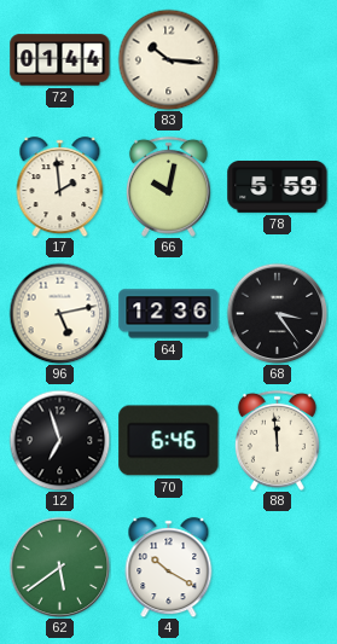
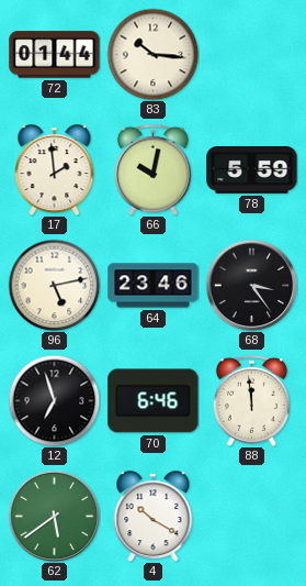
64: 12:36 -> 23:46
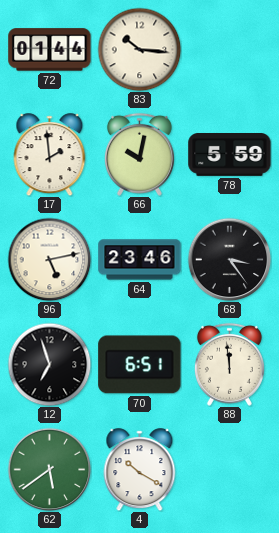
70: 6:46 -> 6:51
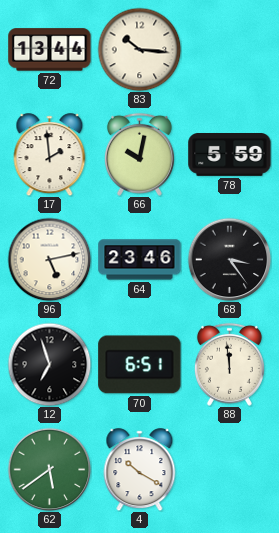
72: 01:44 -> 13:44
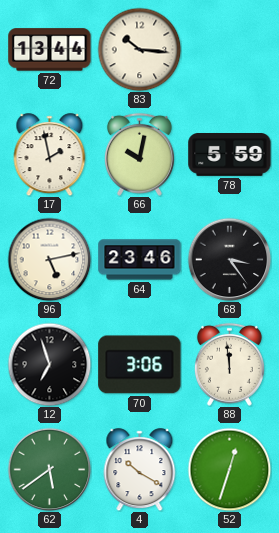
17: 1:59 -> 1:58
70: 6:51 -> 3:06
52: none -> 12:33
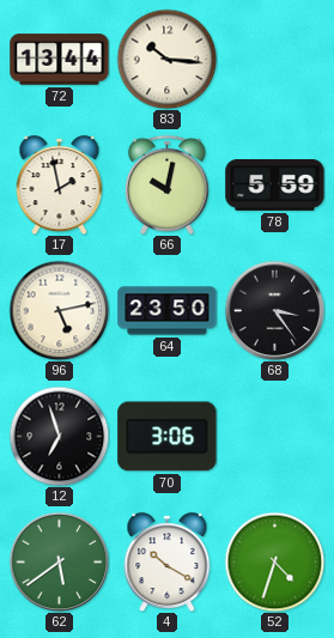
64: 23:46 -> 23:50
88: 11:59 -> none
52: 12:33 -> 4:33
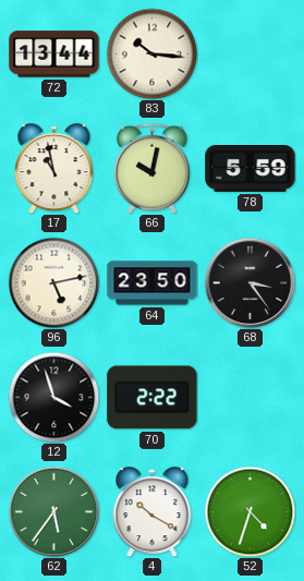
17: 1:58 -> 10:58
12: 6:57 -> 3:57
70: 3:06 -> 2:22
62: 5:39 -> 5:36
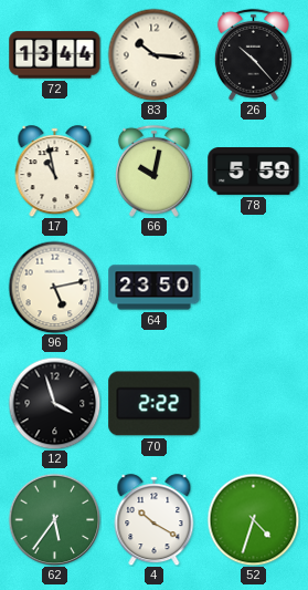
26: none -> 10:23
68: 3:24 -> none
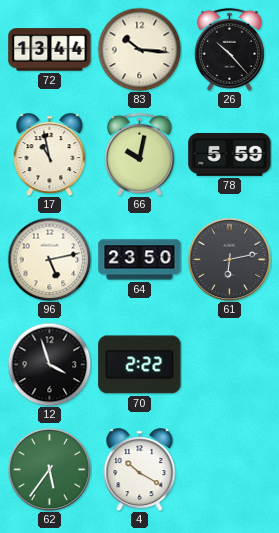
61: none -> 6:13
52: 4:33 -> none
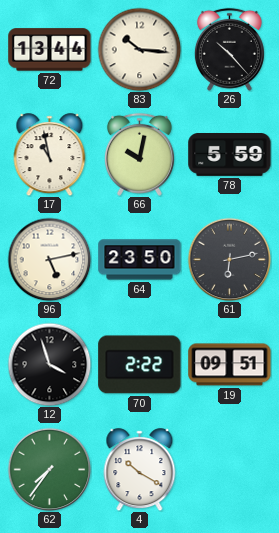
19: none -> 09:51
62: 5:36 -> 7:36
